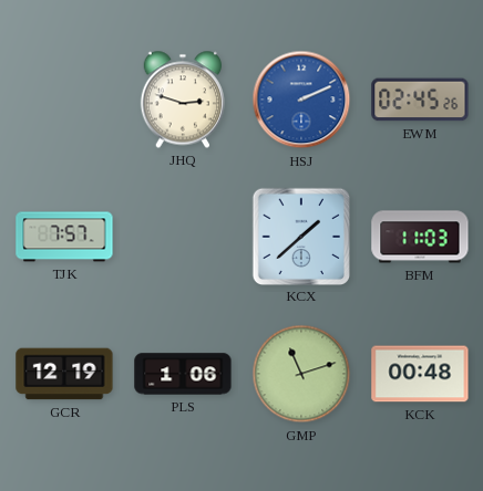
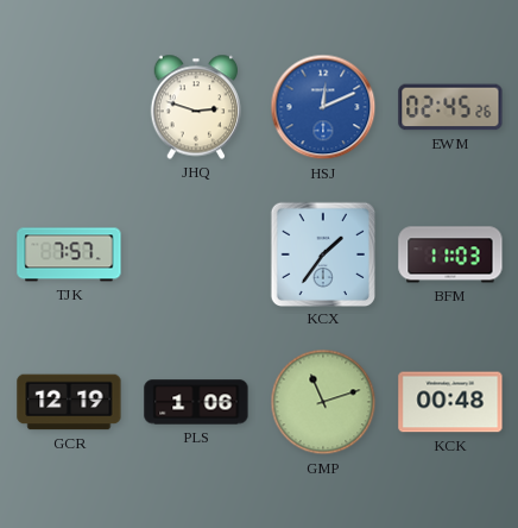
HSJ: 2:11 -> 12:11
KCX: 1:38 -> 1:36
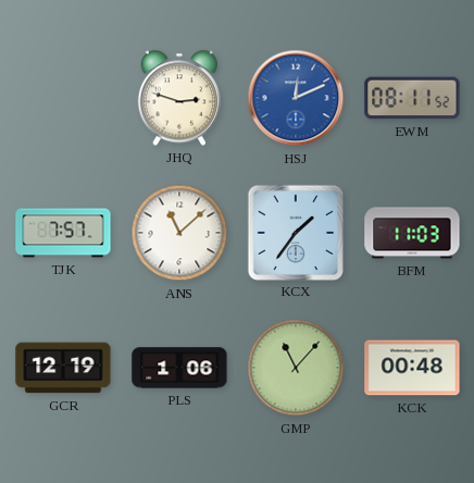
EWM: 02:45 -> 08:11
ANS: none -> 11:08
GMP: 11:12 -> 11:07
